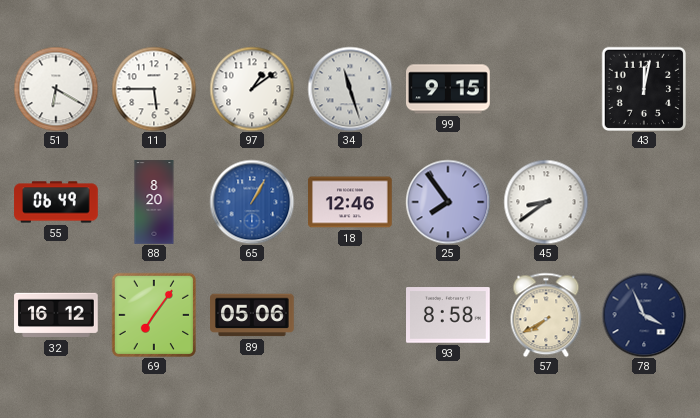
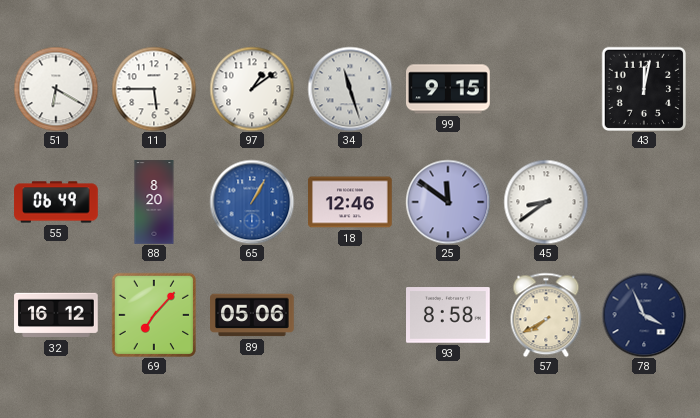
25: 7:54 -> 11:51
69: 7:06 -> 7:07
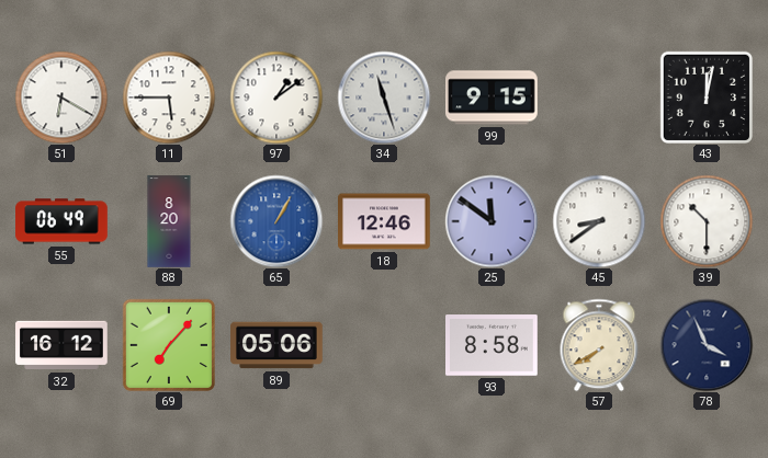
39: none -> 10:30
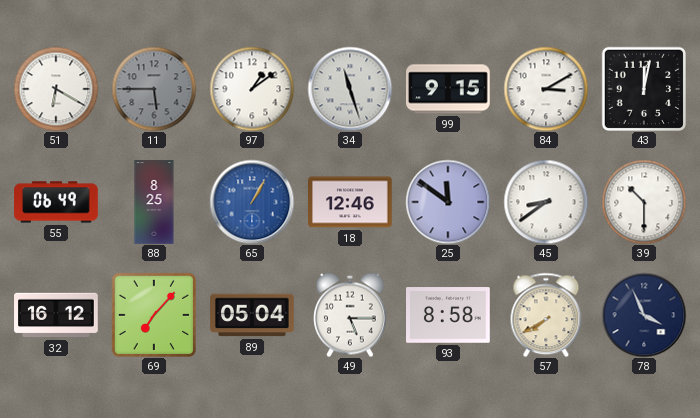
11 dial: white -> grey
84: none -> 3:10
88: 8:20 -> 8:25
89: 05:06 -> 05:04
49: none -> 5:15
